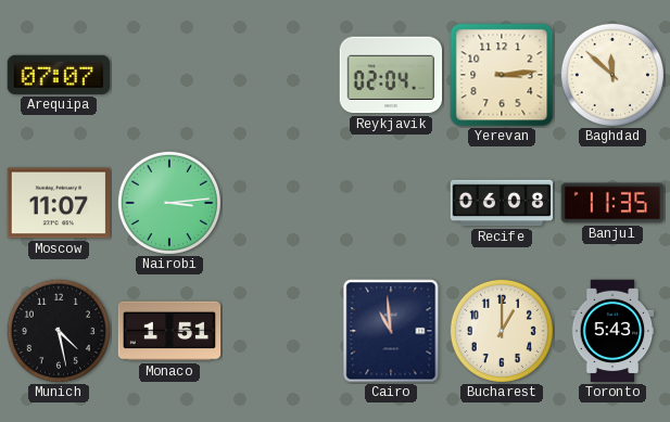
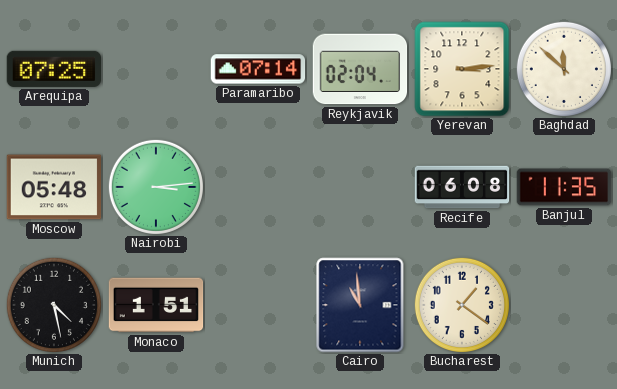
Arequipa: 07:07 -> 07:25
Paramaribo: none -> 07:14
Moscow: 11:07 -> 05:48
Bucharest: 1:00 -> 1:21
Toronto: 5:43 -> none
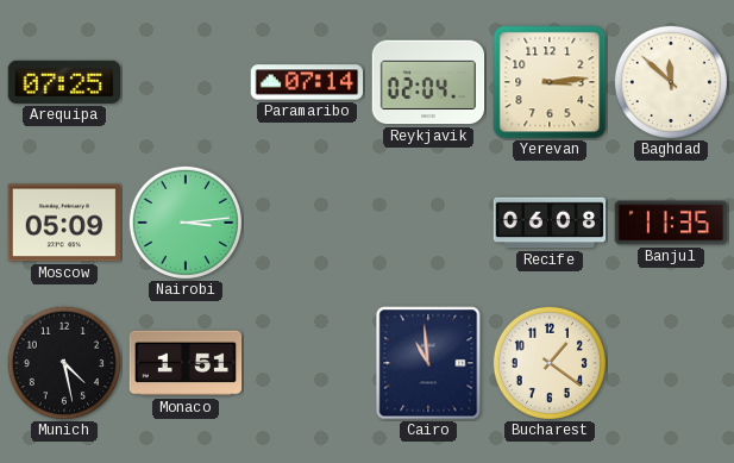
Moscow: 05:48 -> 05:09
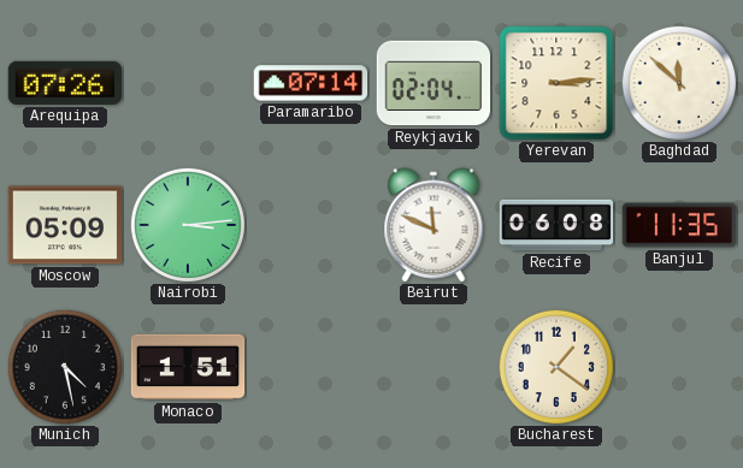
Arequipa: 07:25 -> 07:26
Beirut: none -> 11:49
Cairo: 10:59 -> none
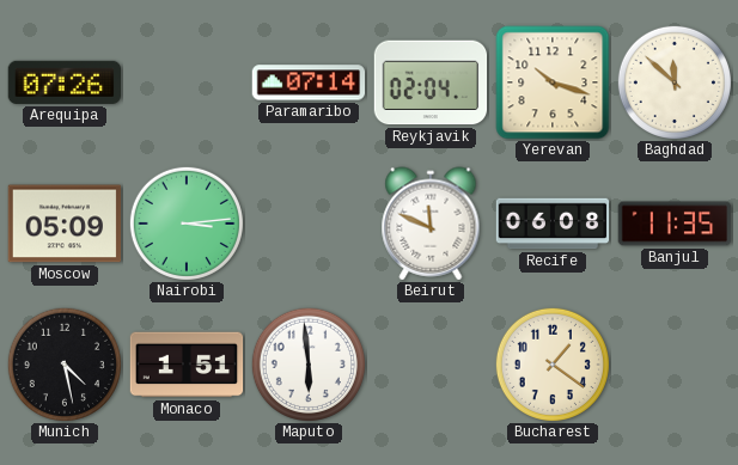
Yerevan: 3:14 -> 10:18
Maputo: none -> 5:59
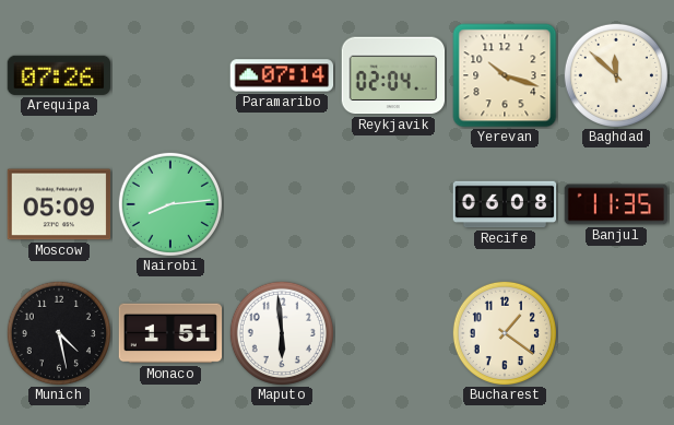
Nairobi: 3:14 -> 8:14
Beirut: 11:49 -> none
